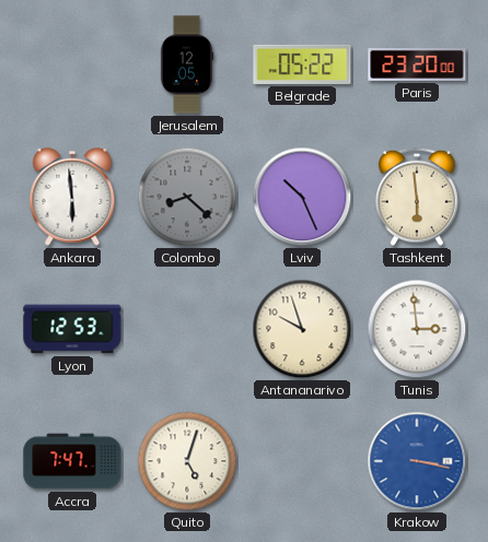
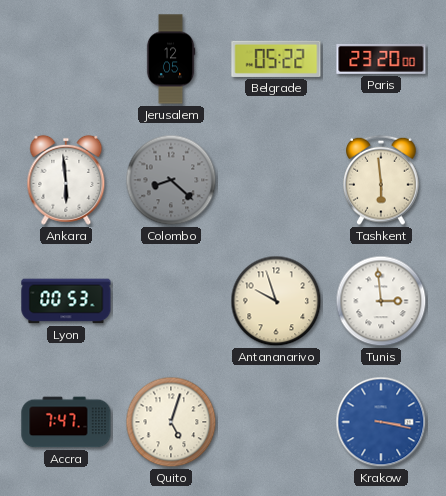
Lviv: 10:26 -> none
Lyon: 12:53 -> 00:53
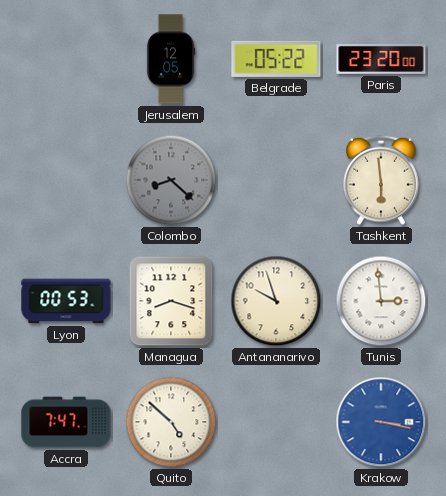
Ankara: 5:59 -> none
Managua: none -> 8:18
Quito: 5:03 -> 4:52
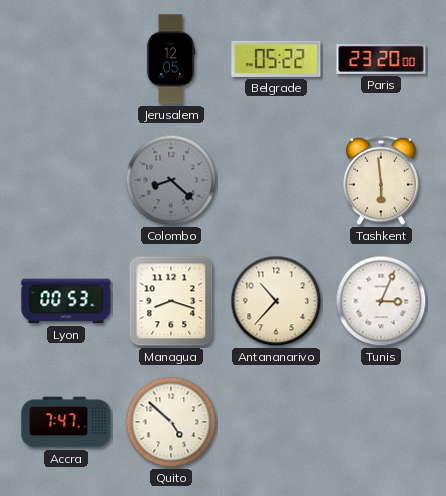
Antananarivo: 9:57 -> 10:37
Tunis: 2:59 -> 3:04
Krakow: 3:17 -> none
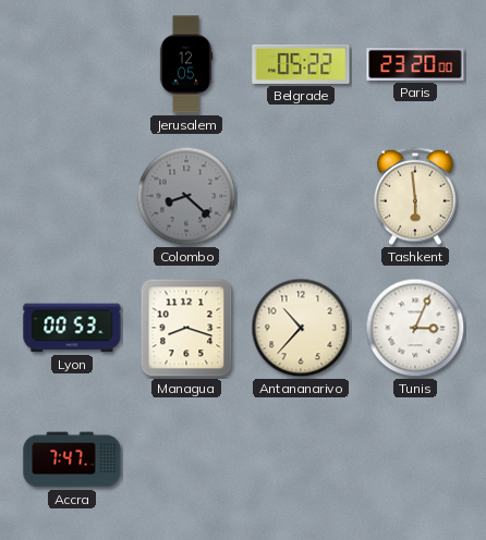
Quito: 4:52 -> none
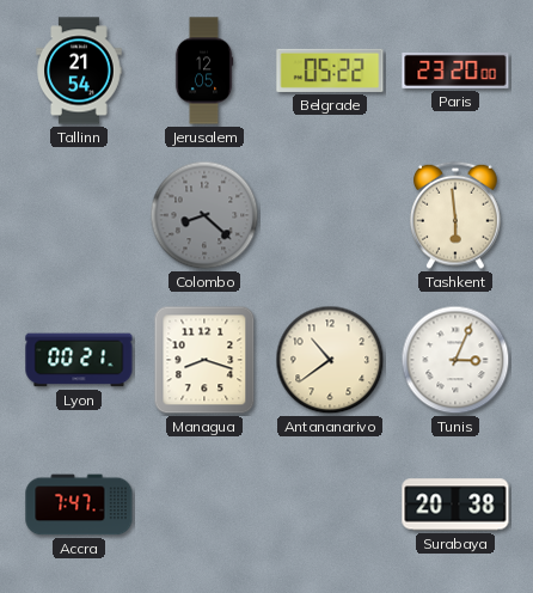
Tallinn: none -> 21:54
Lyon: 00:53 -> 00:21
Antananarivo: 10:37 -> 10:39
Surabaya: none -> 20:38
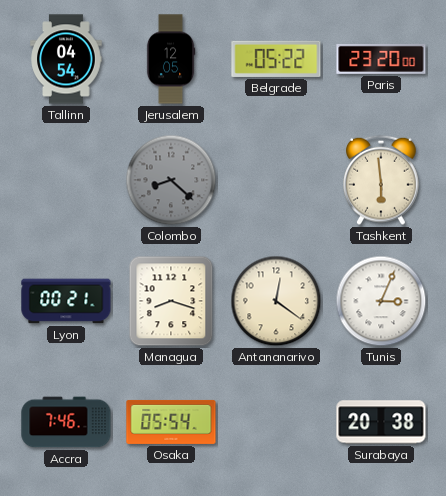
Tallinn: 21:54 -> 04:54
Antananarivo: 10:39 -> 12:21
Accra: 7:47 -> 7:46
Osaka: none -> 05:54
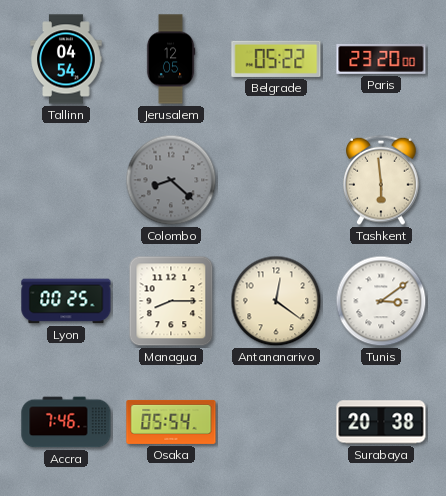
Lyon: 00:21 -> 00:25
Managua: 8:18 -> 8:15
Tunis: 3:04 -> 3:09
